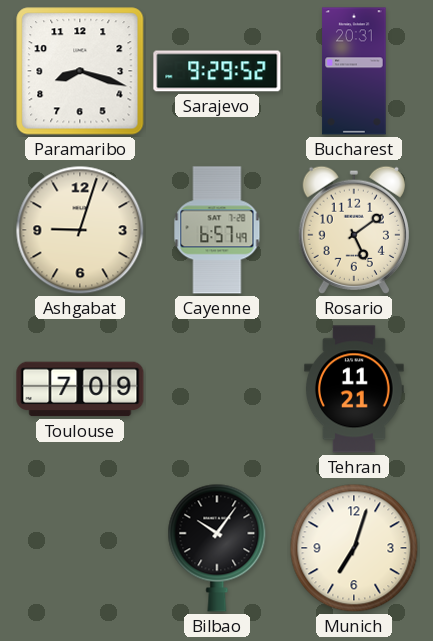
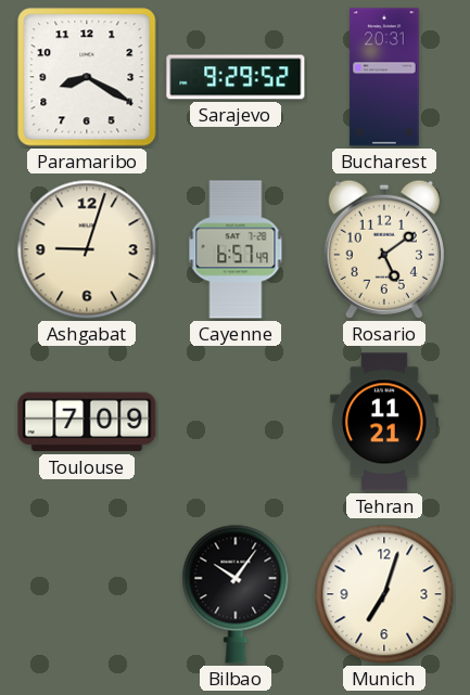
Paramaribo: 8:18 -> 8:20
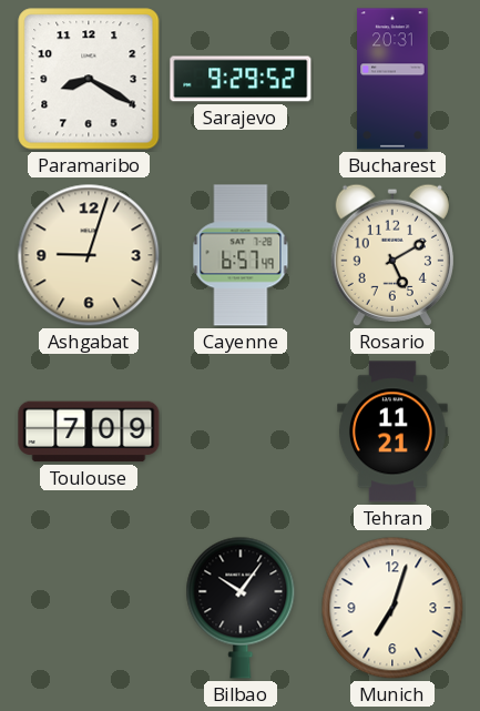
Rosario: 5:09 -> 5:10
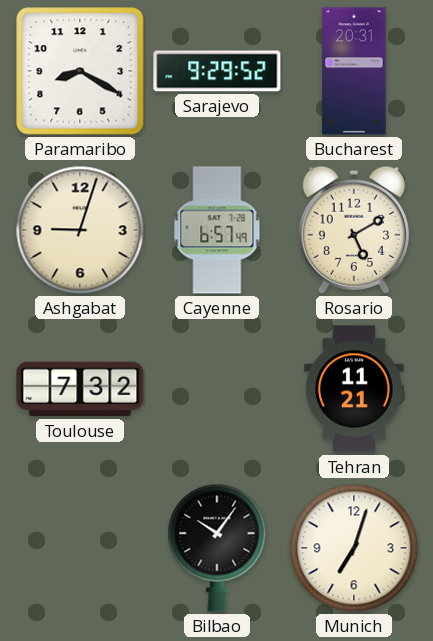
Toulouse: 7:09 -> 7:32
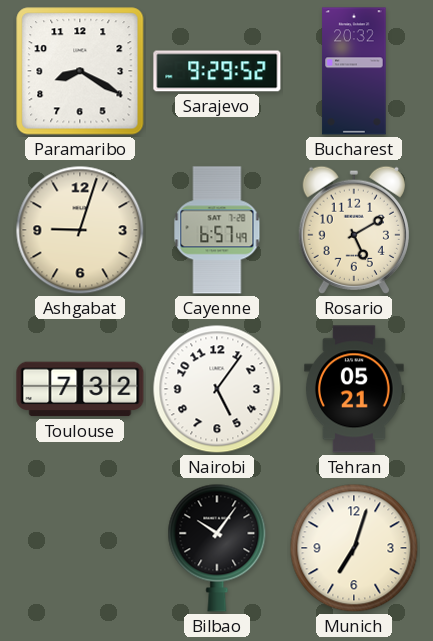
Bucharest: 20:31 -> 20:32
Nairobi: none -> 5:06
Tehran: 11:21 -> 05:21
